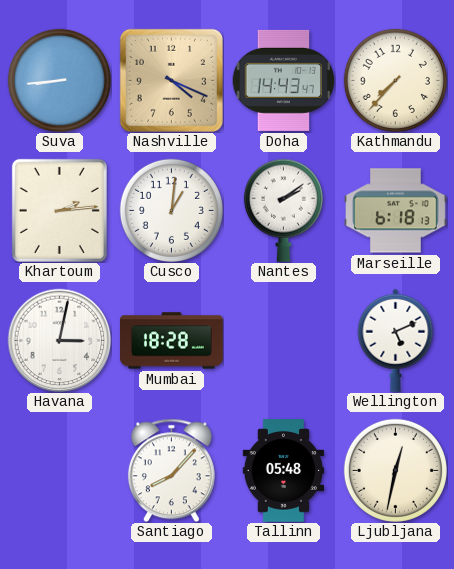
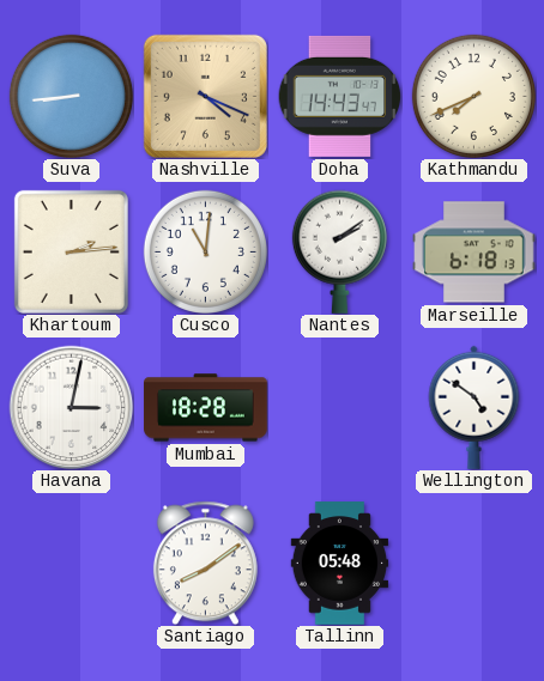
Kathmandu: 7:37 -> 7:41
Cusco: 1:01 -> 11:01
Wellington: 5:11 -> 4:51
Santiago: 8:07 -> 8:09
Ljubljana: 12:32 -> none
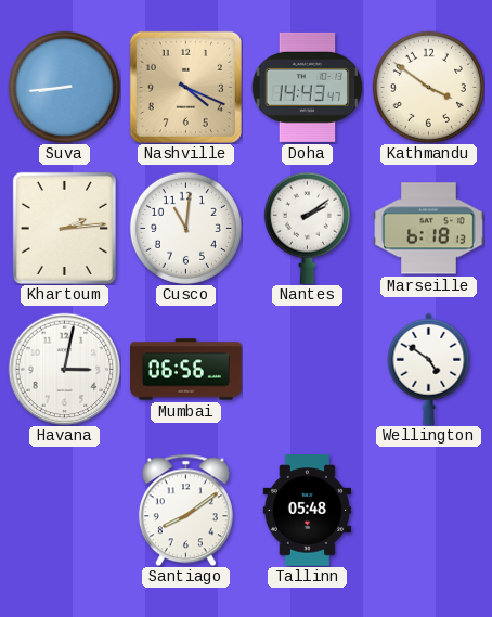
Kathmandu: 7:41 -> 3:51
Mumbai: 18:28 -> 06:56
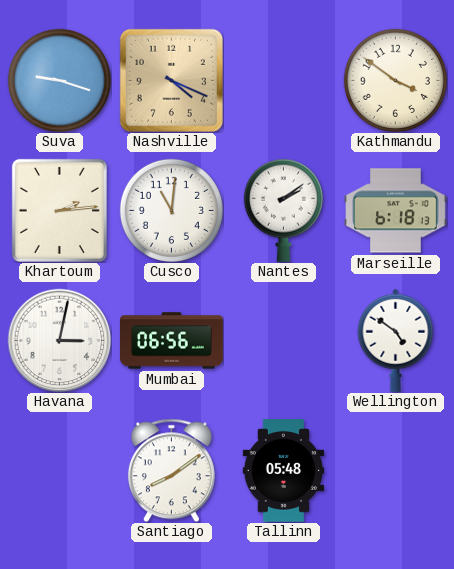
Suva: 8:44 -> 9:18
Doha: 14:43 -> none
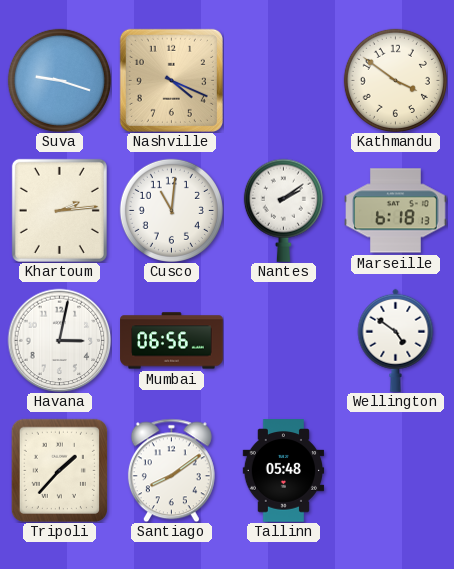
Tripoli: none -> 1:37
